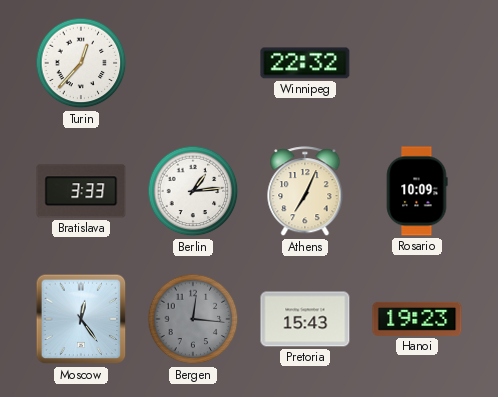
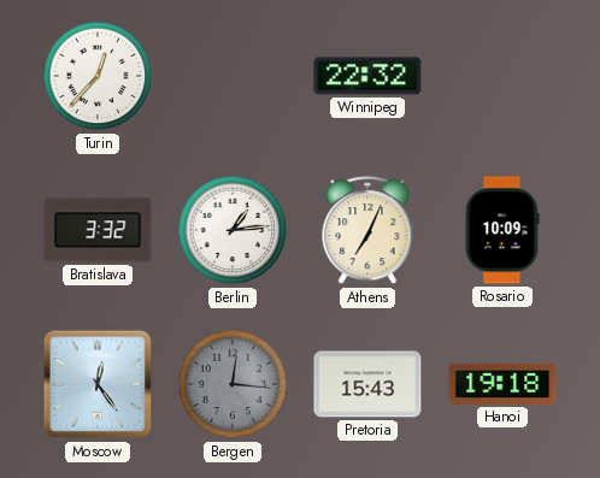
Bratislava: 3:33 -> 3:32
Hanoi: 19:23 -> 19:18
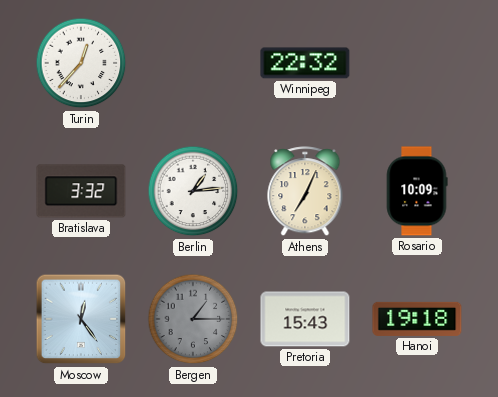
Bergen: 12:16 -> 1:15
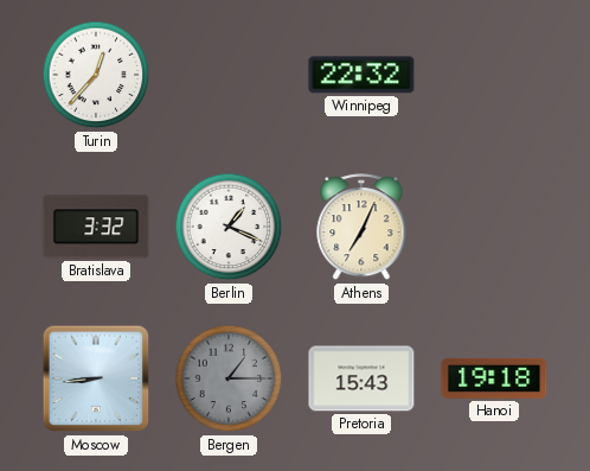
Berlin: 1:14 -> 1:19
Rosario: 10:09 -> none
Moscow: 12:24 -> 8:44
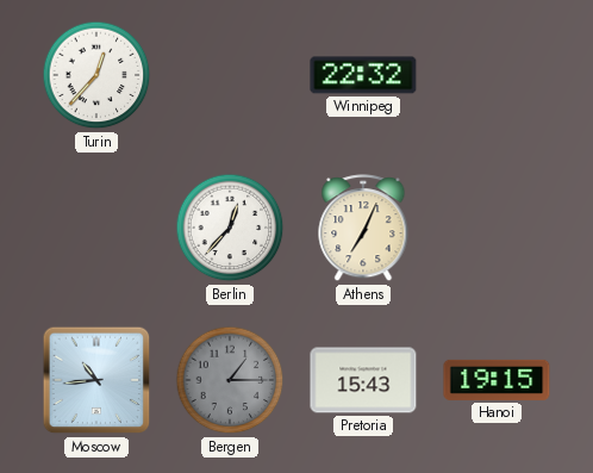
Bratislava: 3:32 -> none
Berlin: 1:19 -> 12:37
Moscow: 8:44 -> 10:44
Hanoi: 19:18 -> 19:15
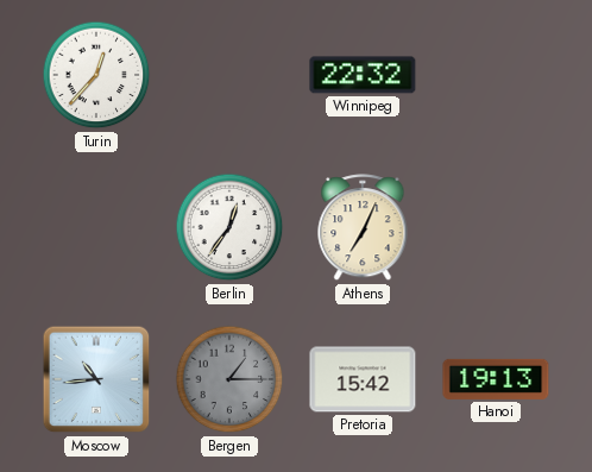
Berlin: 12:37 -> 12:36
Pretoria: 15:43 -> 15:42
Hanoi: 19:15 -> 19:13
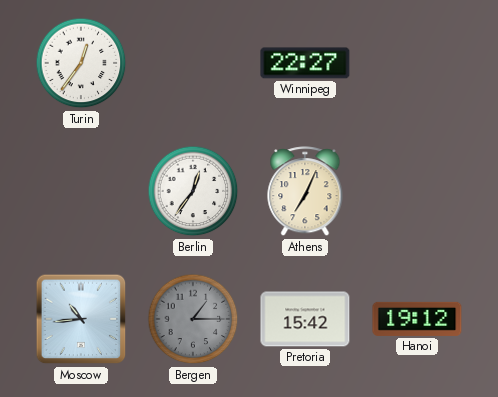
Turin: 12:37 -> 12:36
Winnipeg: 22:32 -> 22:27
Hanoi: 19:13 -> 19:12
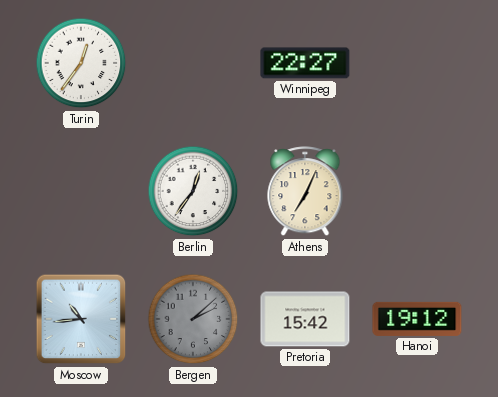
Bergen: 1:15 -> 2:08
